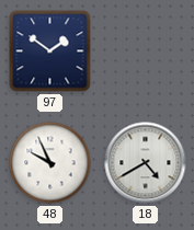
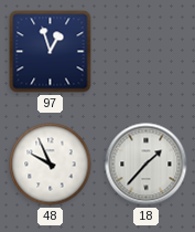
97: 1:51 -> 12:57
18: 4:40 -> 1:37
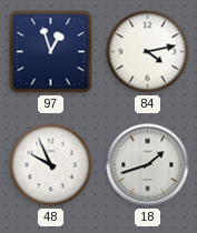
84: none -> 4:13
18: 1:37 -> 1:42
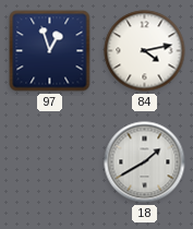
48: 9:56 -> none
18: 1:42 -> 1:40
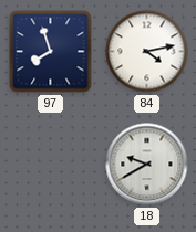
97: 12:57 -> 7:57
18: 1:40 -> 9:40
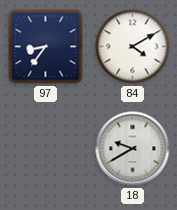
97: 7:57 -> 8:36
84: 4:13 -> 4:10
